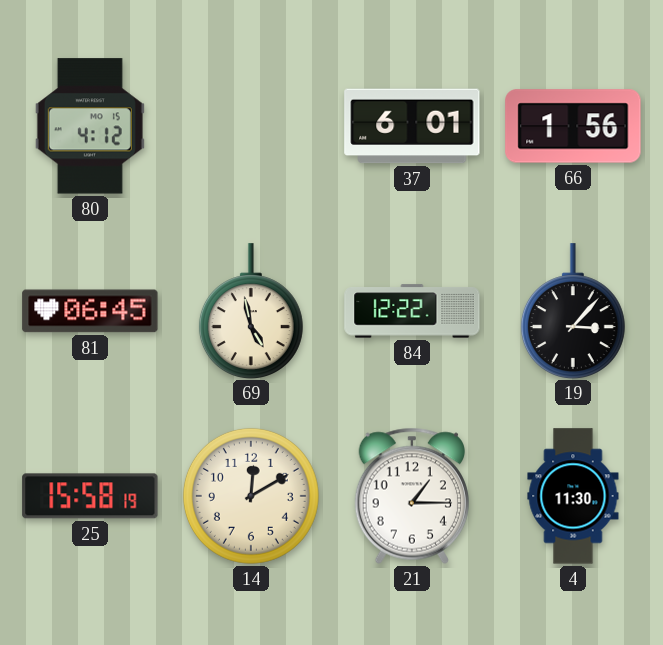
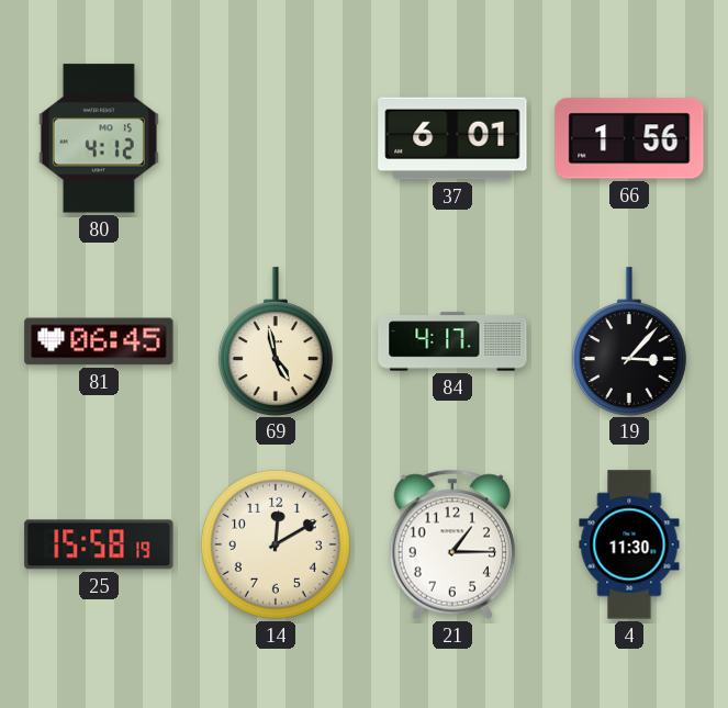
84: 12:22 -> 4:17
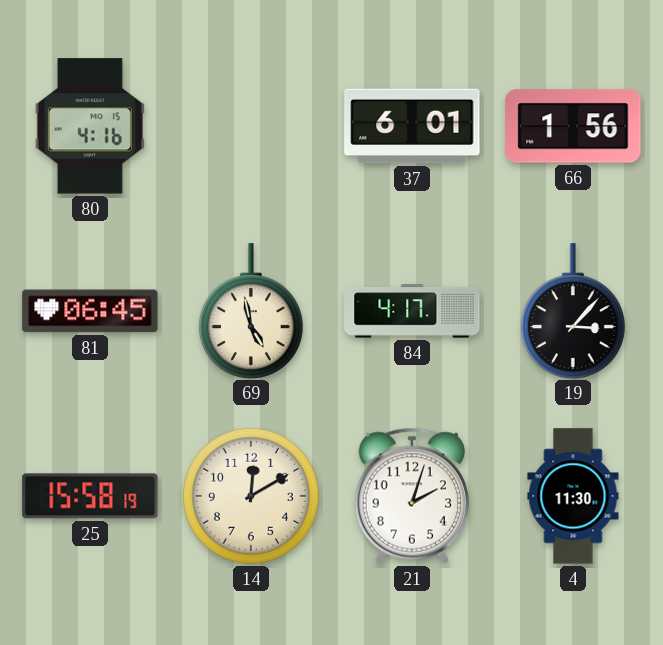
80: 4:12 -> 4:16
21: 1:15 -> 2:03
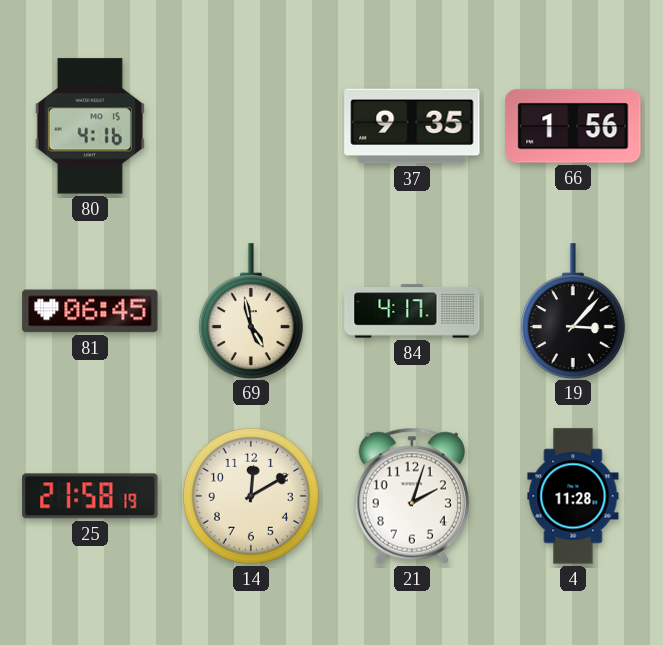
37: 6:01 -> 9:35
25: 15:58 -> 21:58
4: 11:30 -> 11:28
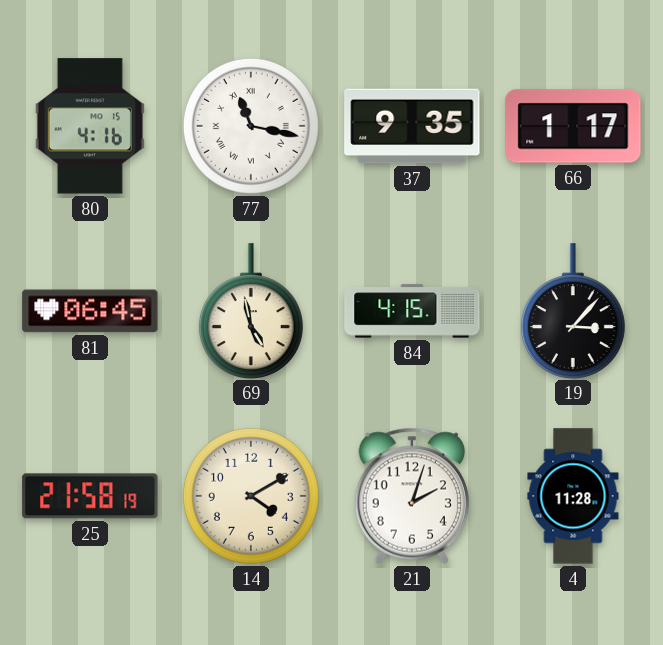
77: none -> 11:17
66: 1:56 -> 1:17
84: 4:17 -> 4:15
14: 12:10 -> 4:10
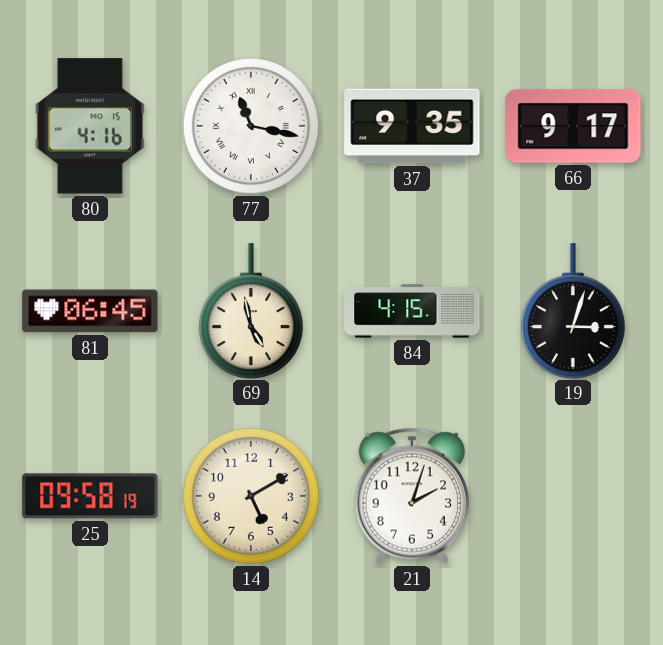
66: 1:17 -> 9:17
19: 3:07 -> 3:03
25: 21:58 -> 09:58
14: 4:10 -> 5:10
4: 11:28 -> none
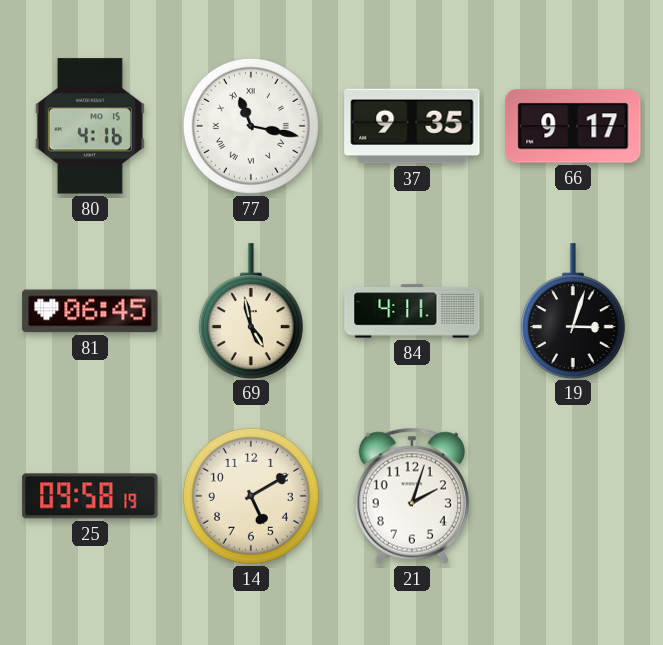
84: 4:15 -> 4:11
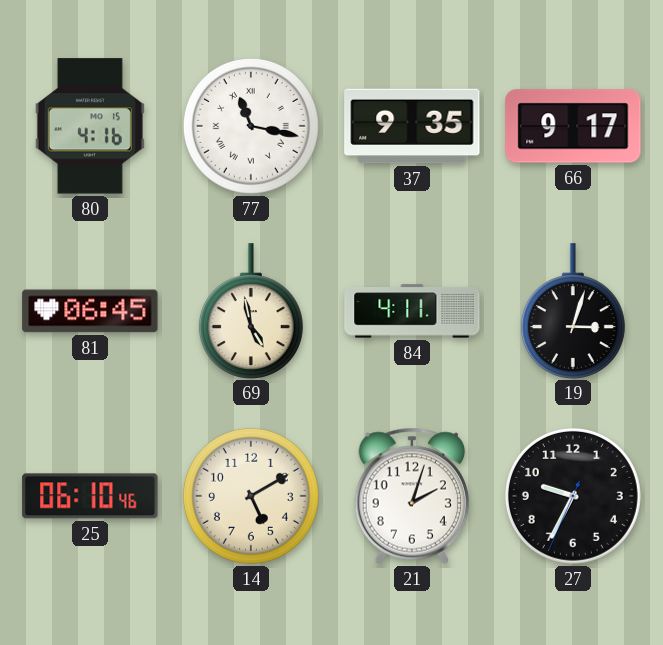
25: 09:58 -> 06:10
27: none -> 9:34
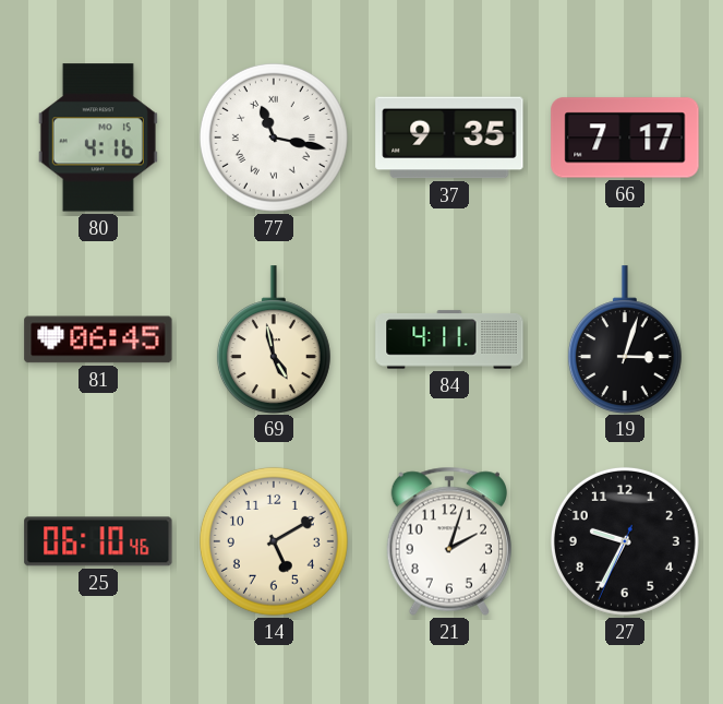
66: 9:17 -> 7:17
